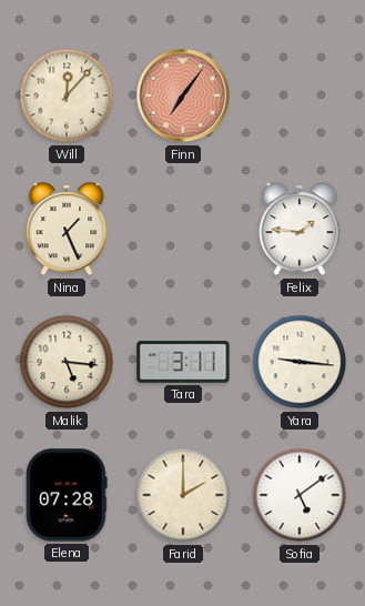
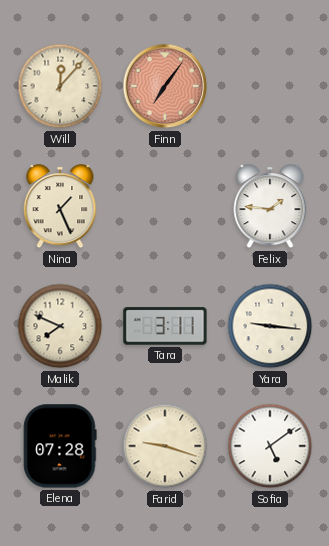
Malik: 5:16 -> 7:49
Farid: 2:00 -> 9:18
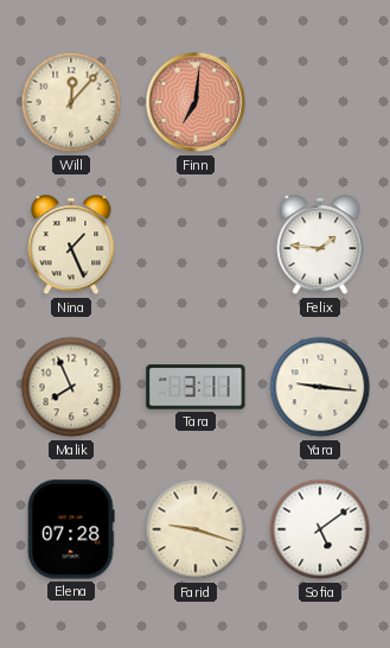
Finn: 7:06 -> 7:01
Malik: 7:49 -> 7:56
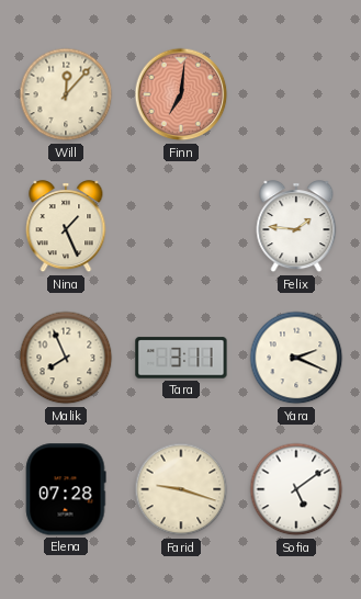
Yara: 9:16 -> 2:19
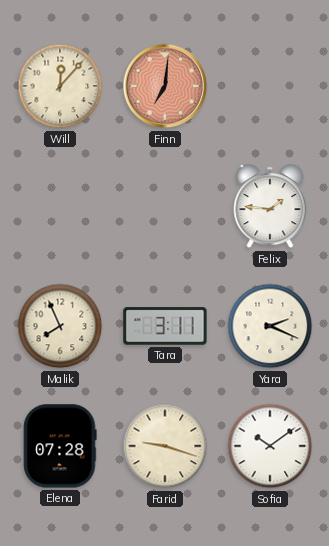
Nina: 1:26 -> none
Sofia: 5:09 -> 10:09
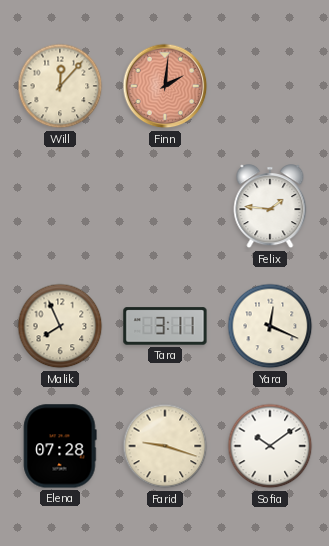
Finn: 7:01 -> 2:01
Yara: 2:19 -> 12:19
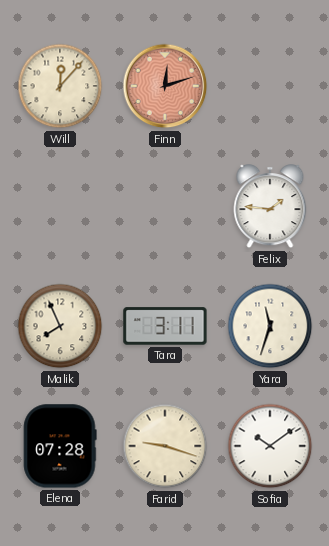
Finn: 2:01 -> 12:12
Yara: 12:19 -> 11:33
